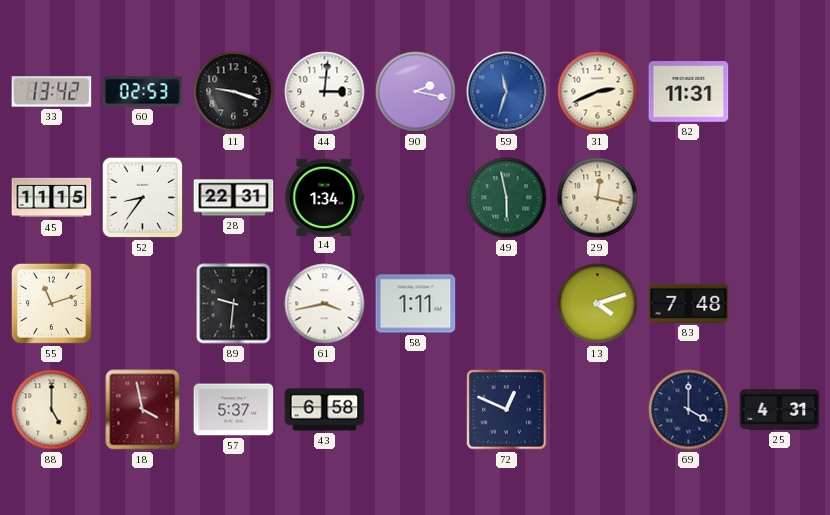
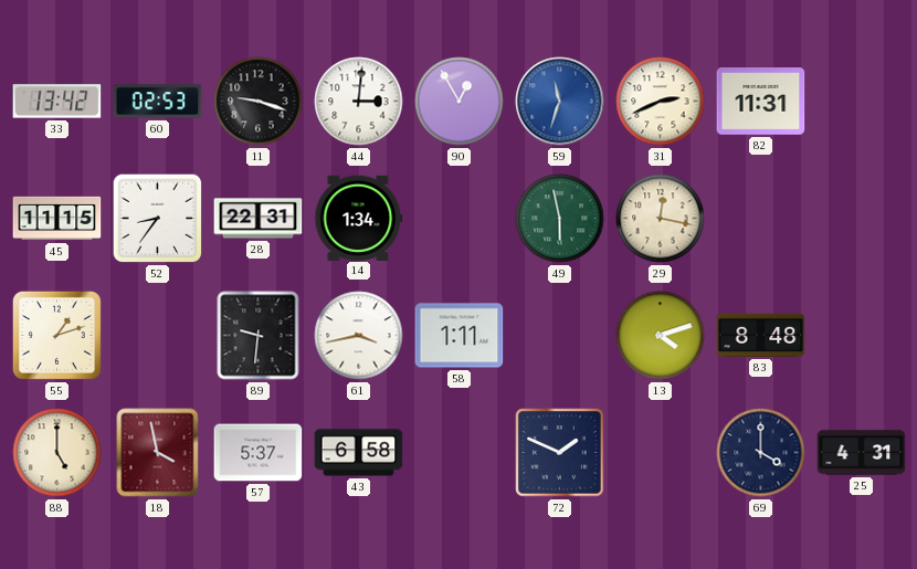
90: 2:17 -> 12:55
55: 11:12 -> 1:12
83: 7:48 -> 8:48
72: 12:49 -> 1:49
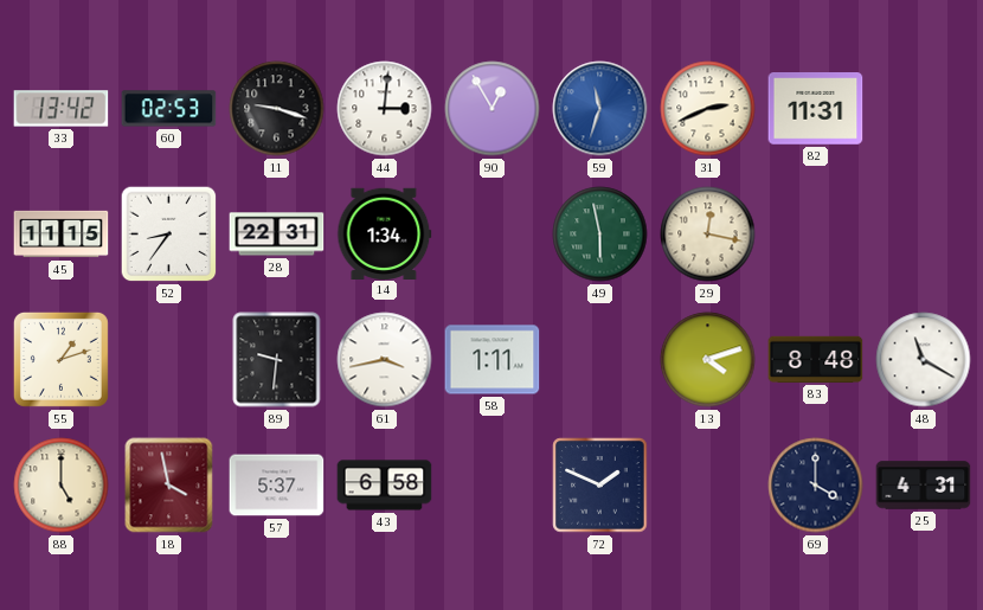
48: none -> 11:20
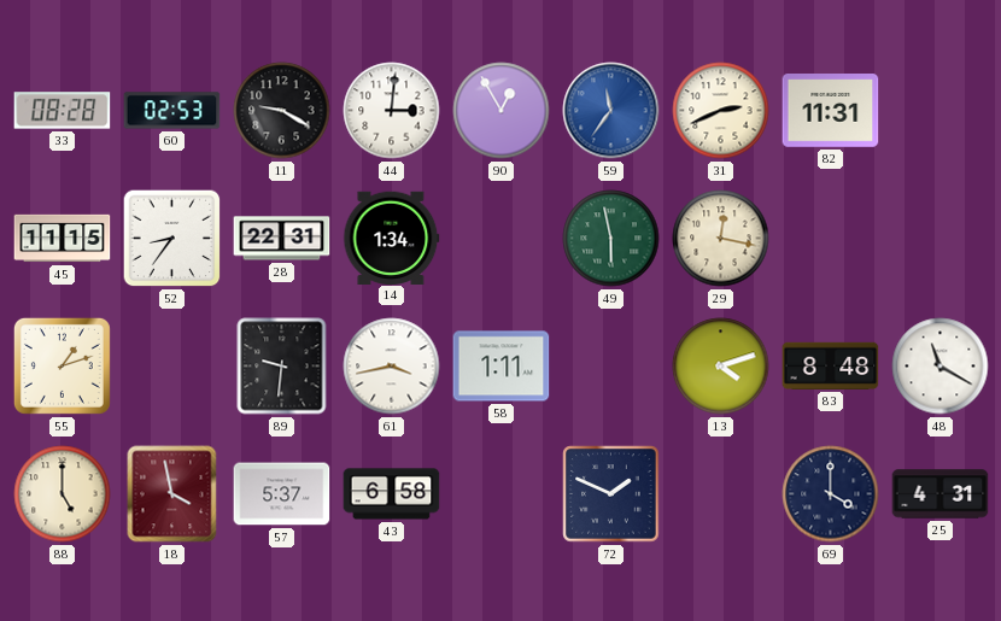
33: 13:42 -> 08:28
11: 9:18 -> 9:20
59: 11:33 -> 11:36
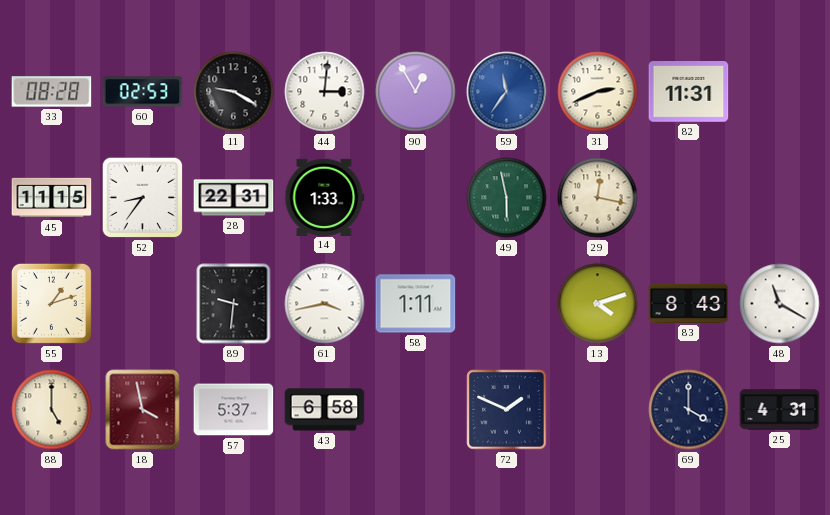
14: 1:34 -> 1:33
83: 8:48 -> 8:43
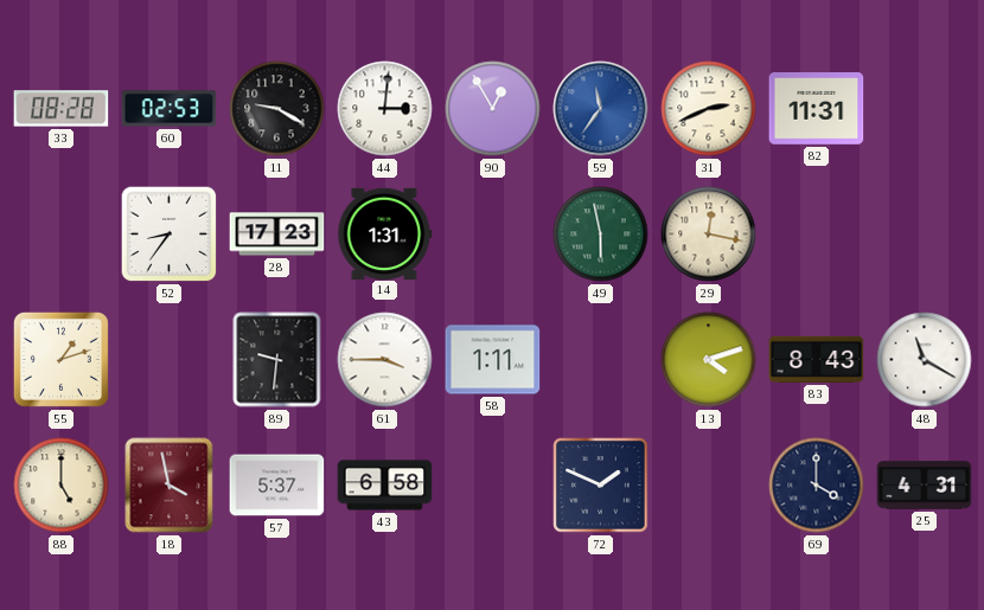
45: 11:15 -> none
28: 22:31 -> 17:23
14: 1:33 -> 1:31
61: 3:43 -> 3:45
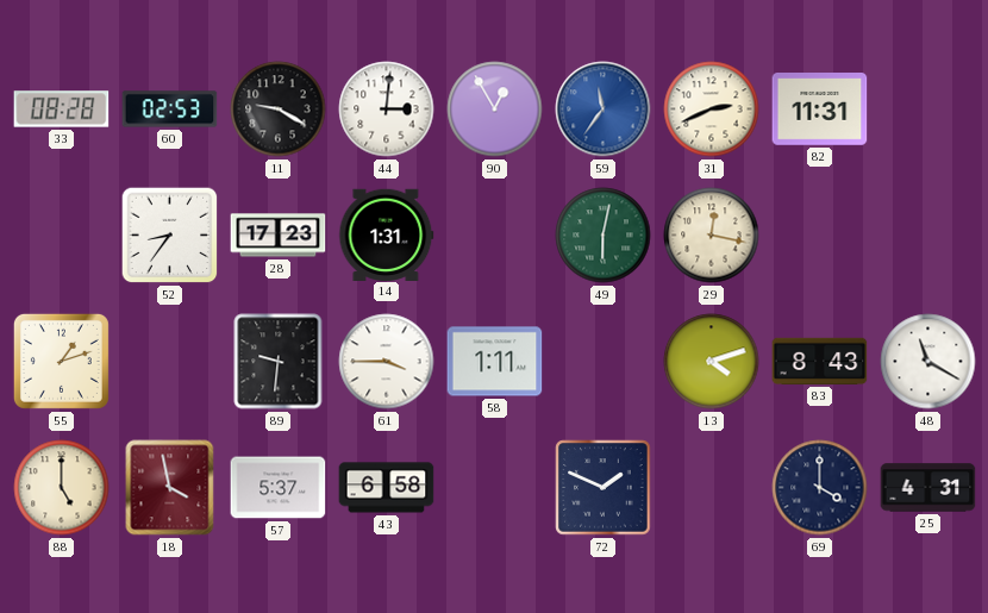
49: 5:58 -> 6:02
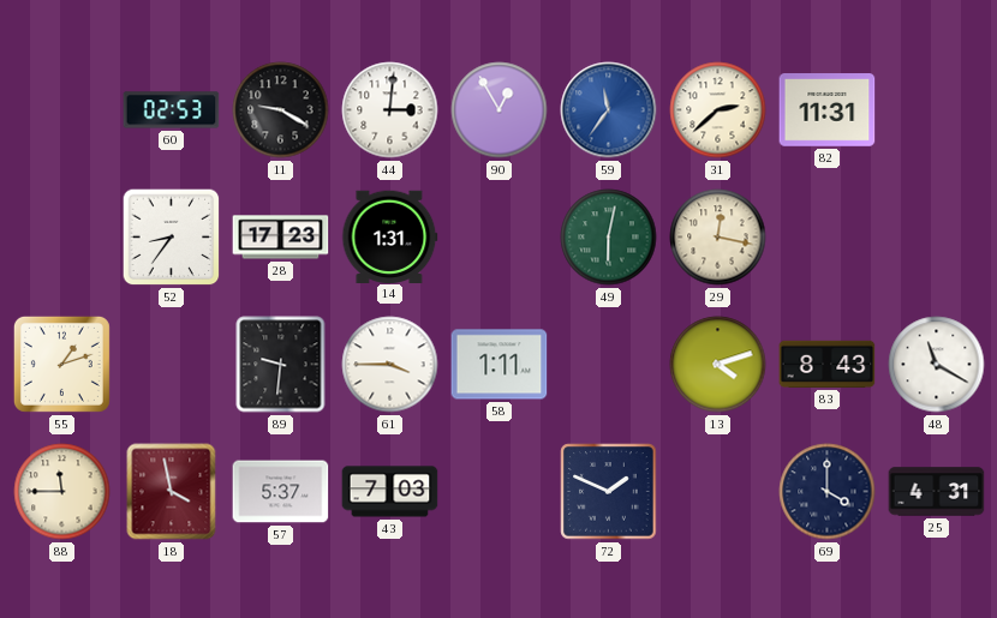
33: 08:28 -> none
31: 2:41 -> 2:38
88: 5:00 -> 11:45
43: 6:58 -> 7:03
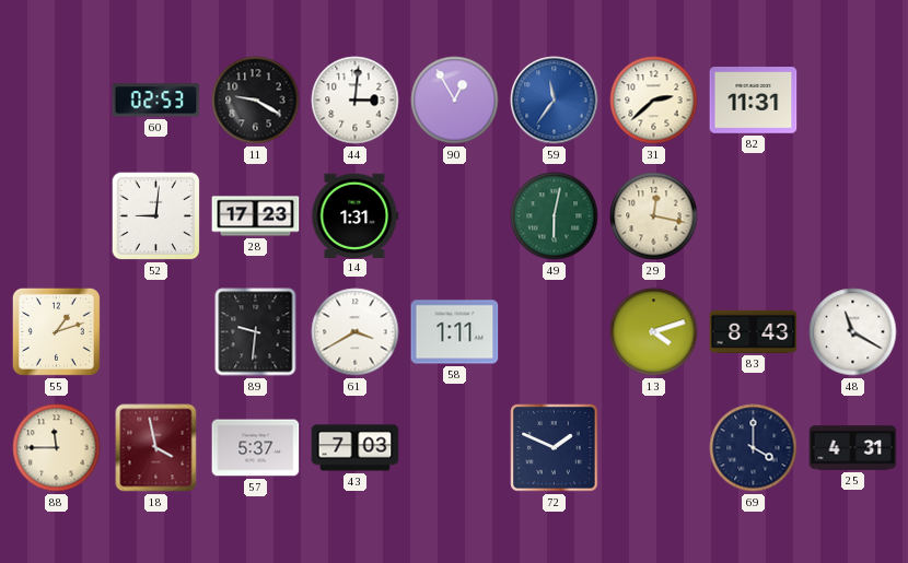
52: 8:36 -> 9:01
61: 3:45 -> 3:40
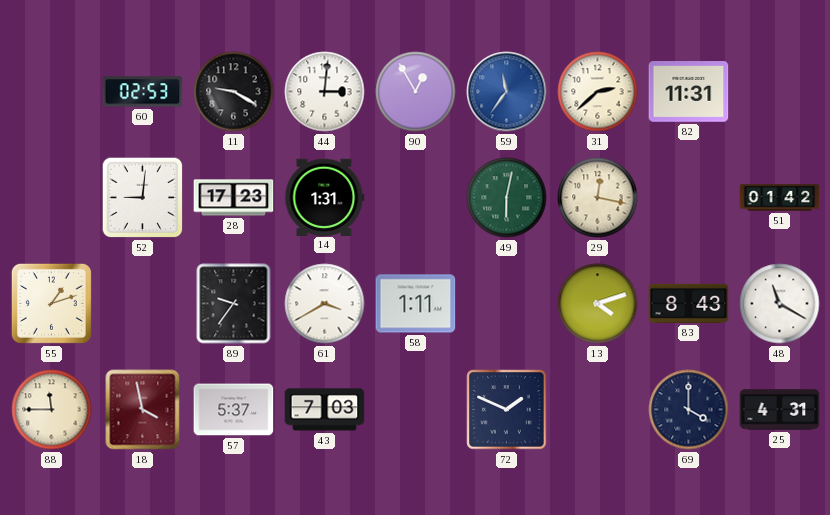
51: none -> 01:42
89: 9:31 -> 9:36
